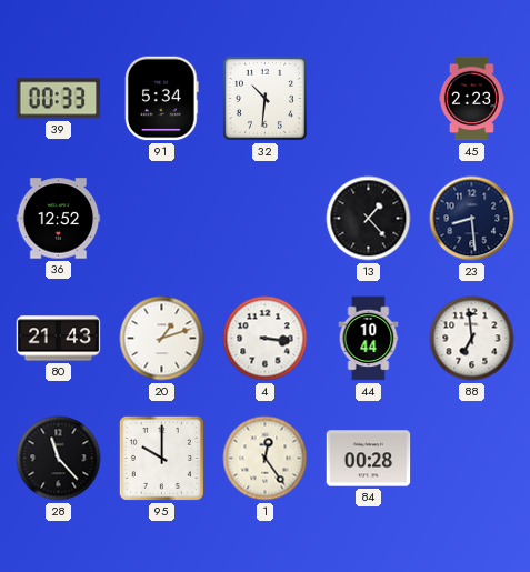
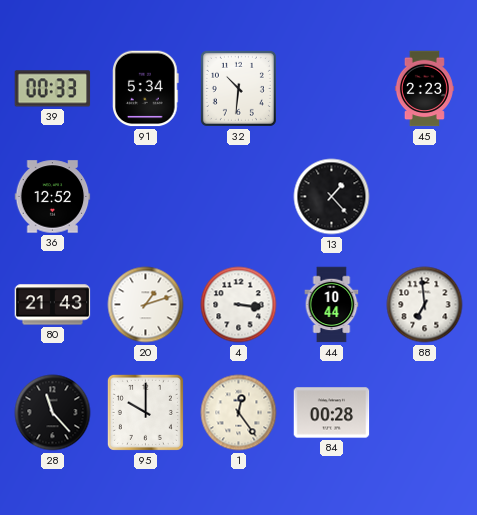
23: 8:29 -> none
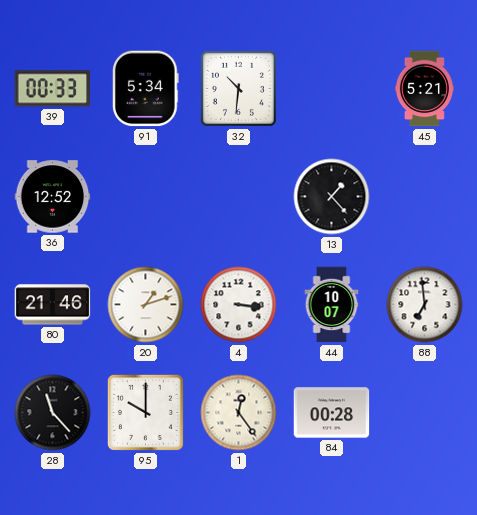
45: 2:23 -> 5:21
80: 21:43 -> 21:46
44: 10:44 -> 10:07
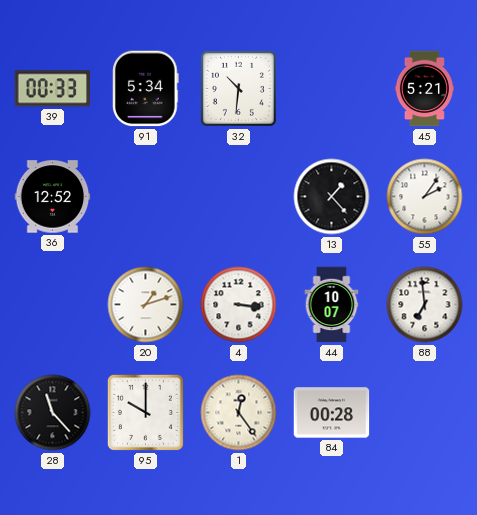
55: none -> 2:06
80: 21:46 -> none
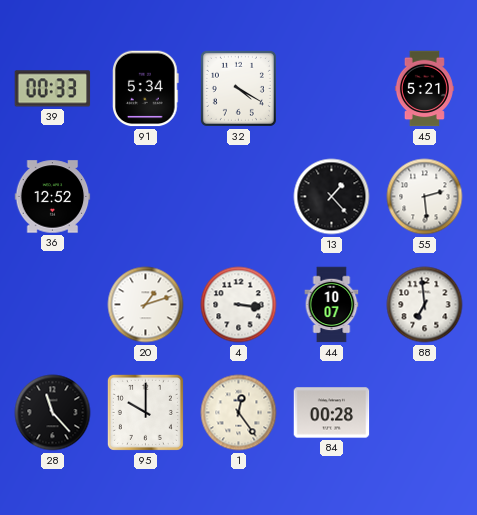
32: 10:31 -> 4:20
55: 2:06 -> 2:29
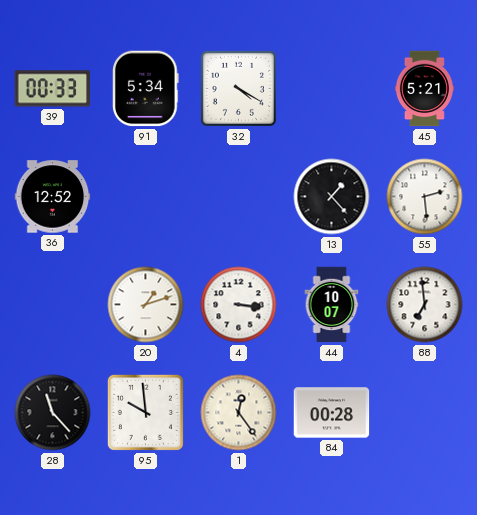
95: 10:00 -> 9:59
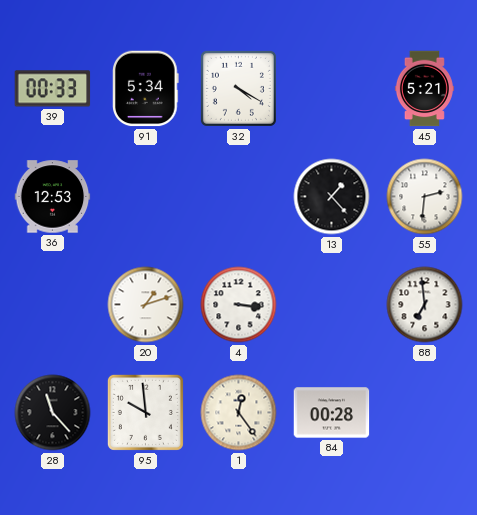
36: 12:52 -> 12:53
55: 2:29 -> 2:31
44: 10:07 -> none
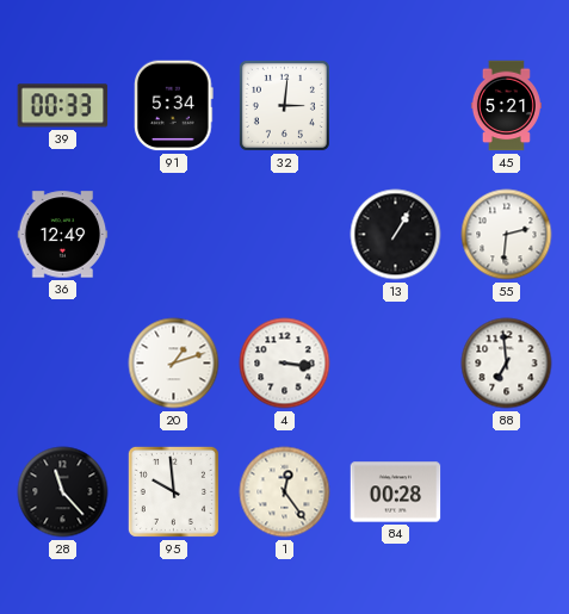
32: 4:20 -> 3:01
36: 12:53 -> 12:49
13: 1:23 -> 1:05
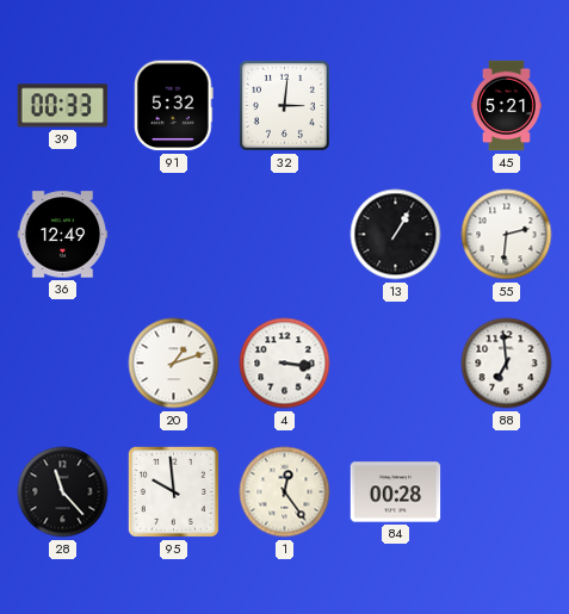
91: 5:34 -> 5:32
